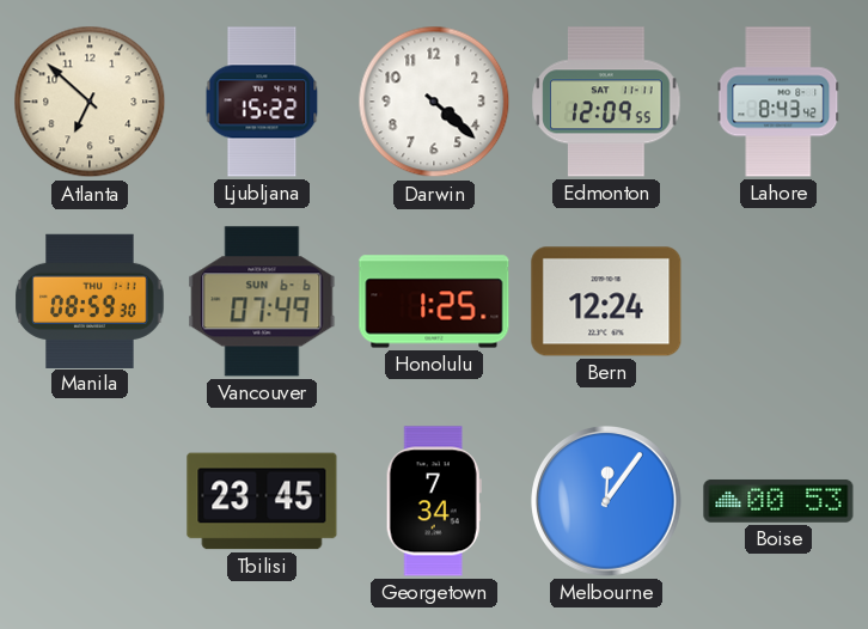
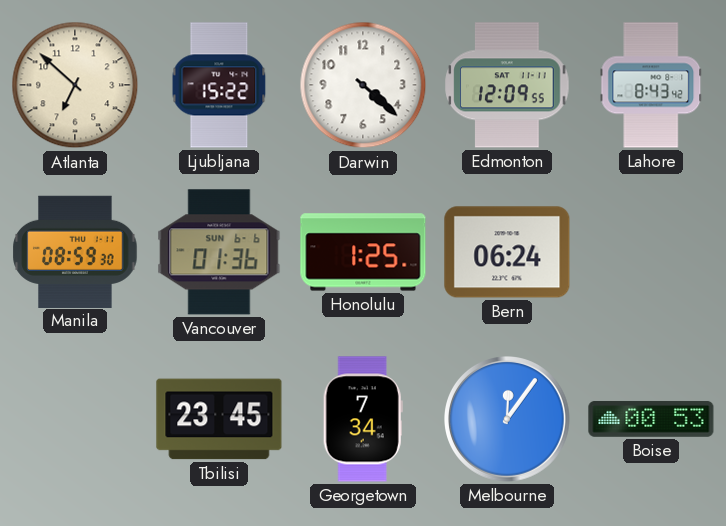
Vancouver: 07:49 -> 01:36
Bern: 12:24 -> 06:24
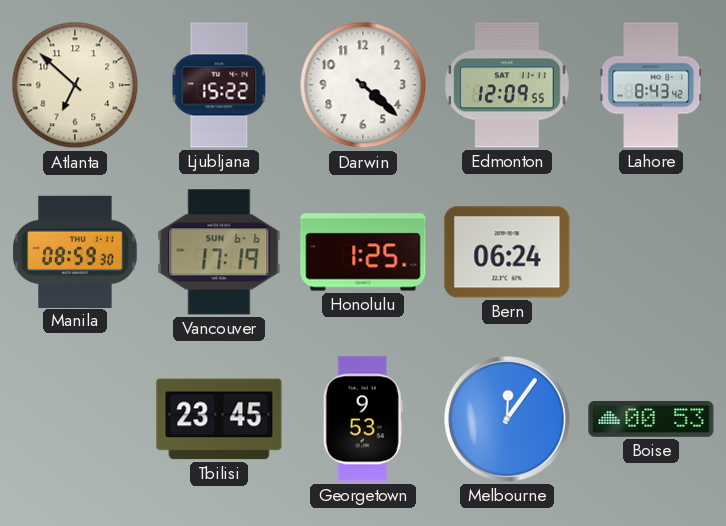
Vancouver: 01:36 -> 17:19
Georgetown: 7:34 -> 9:53
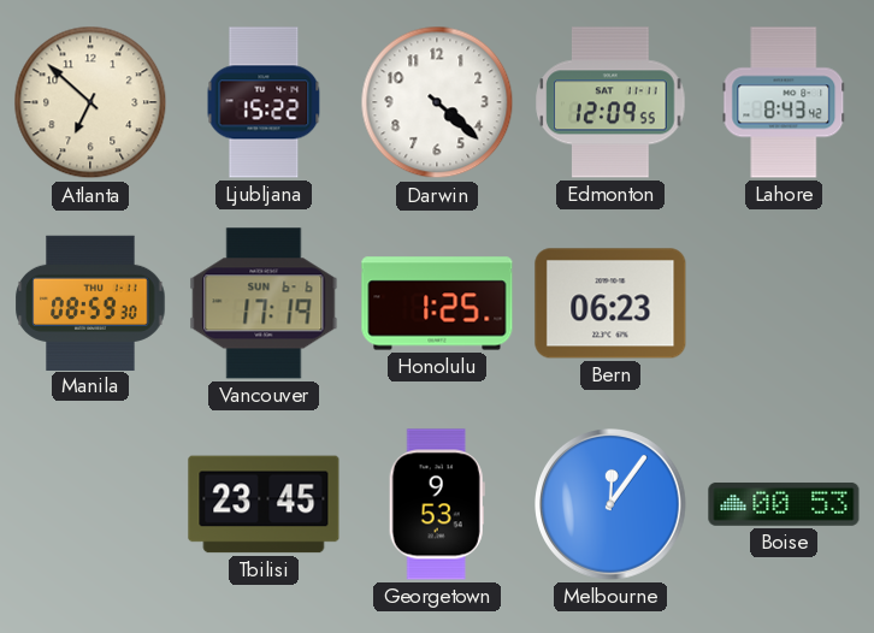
Bern: 06:24 -> 06:23
